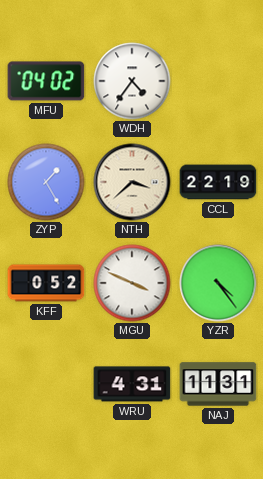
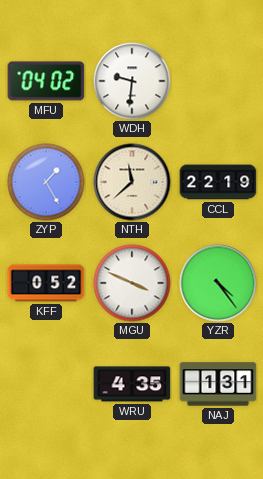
WDH: 4:36 -> 9:31
NTH: 3:38 -> 11:38
WRU: 4:31 -> 4:35
NAJ: 11:31 -> 1:31
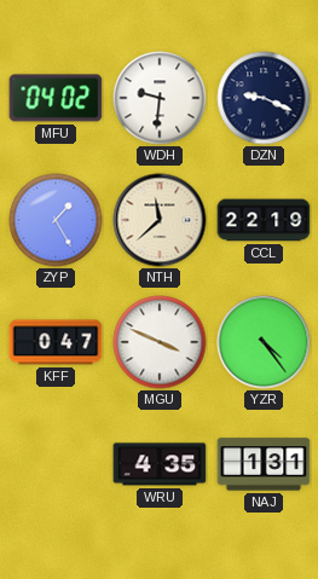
DZN: none -> 9:19
KFF: 0:52 -> 0:47
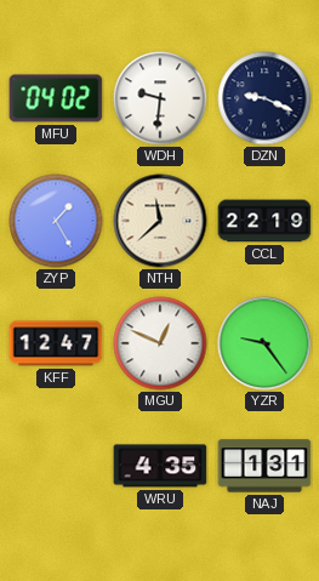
KFF: 0:47 -> 12:47
MGU: 3:49 -> 12:49
YZR: 4:24 -> 9:24
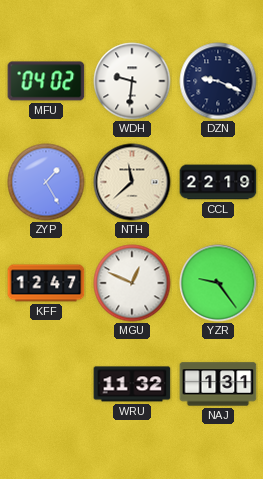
WRU: 4:35 -> 11:32
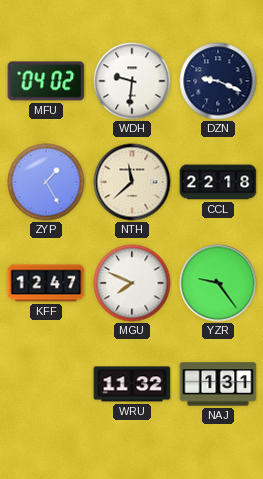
CCL: 22:19 -> 22:18
MGU: 12:49 -> 7:49
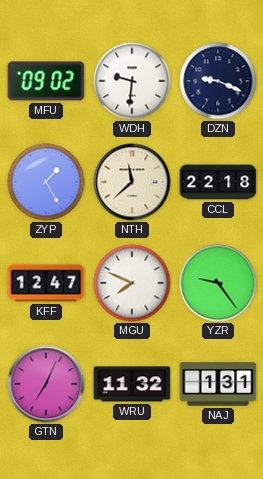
MFU: 04:02 -> 09:02
GTN: none -> 7:04
